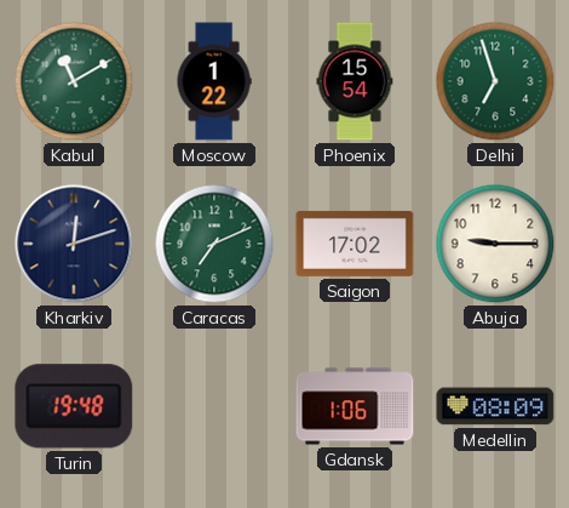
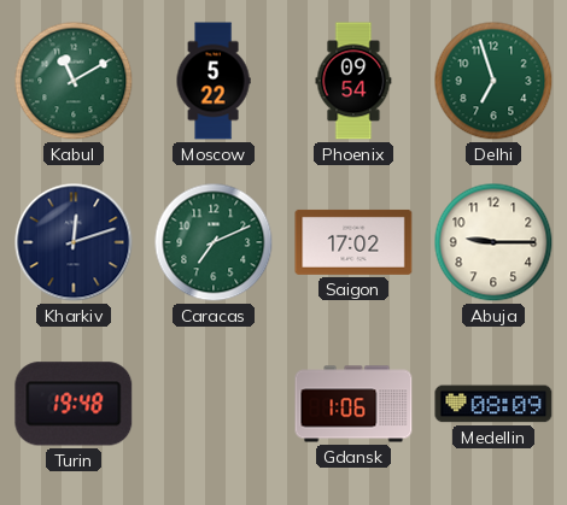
Moscow: 1:22 -> 5:22
Phoenix: 15:54 -> 09:54
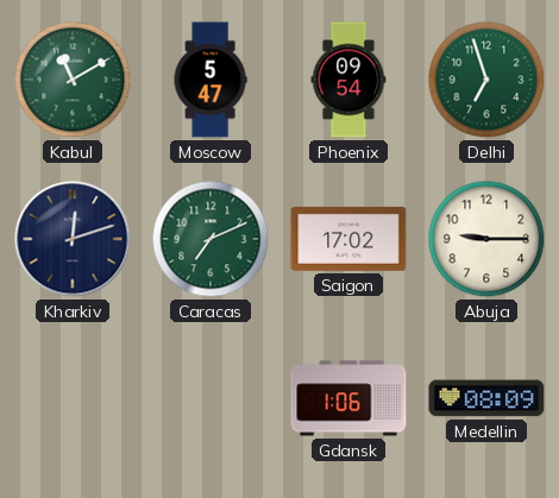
Moscow: 5:22 -> 5:47
Turin: 19:48 -> none
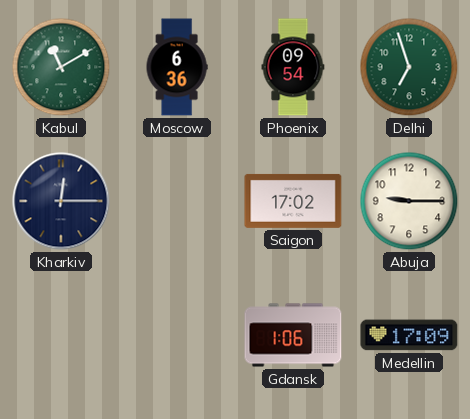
Moscow: 5:47 -> 6:36
Kharkiv: 12:12 -> 12:15
Caracas: 7:11 -> none
Medellin: 08:09 -> 17:09
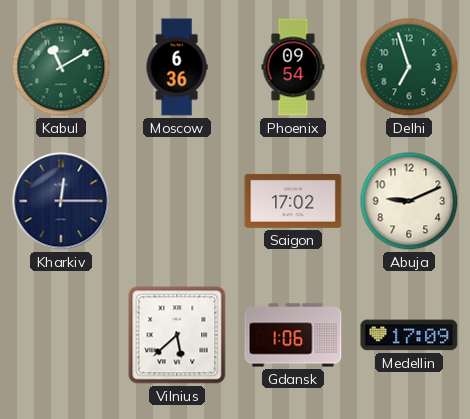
Abuja: 9:15 -> 9:11
Vilnius: none -> 5:38
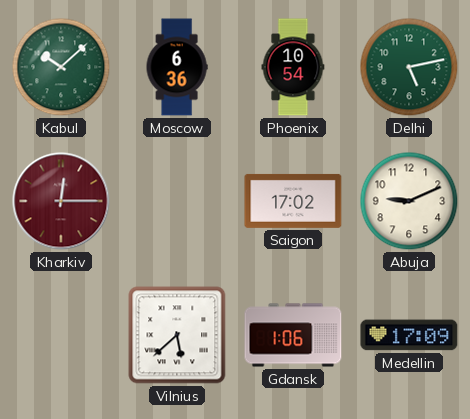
Kabul: 11:10 -> 10:08
Phoenix: 09:54 -> 10:54
Delhi: 6:57 -> 5:13
Kharkiv dial: navy -> burgundy
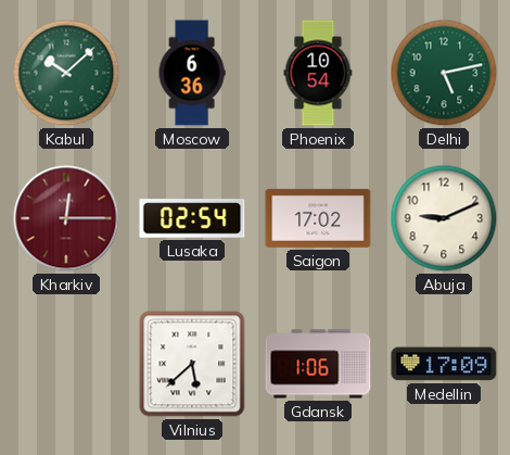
Lusaka: none -> 02:54
